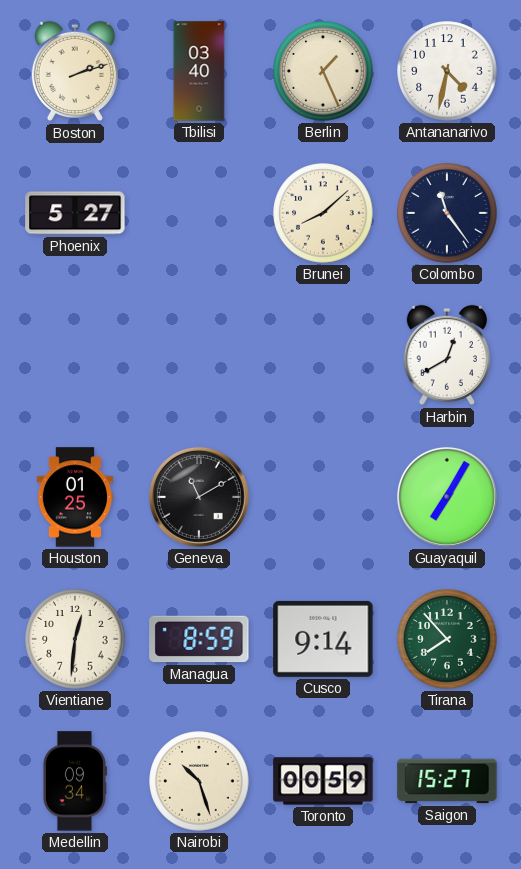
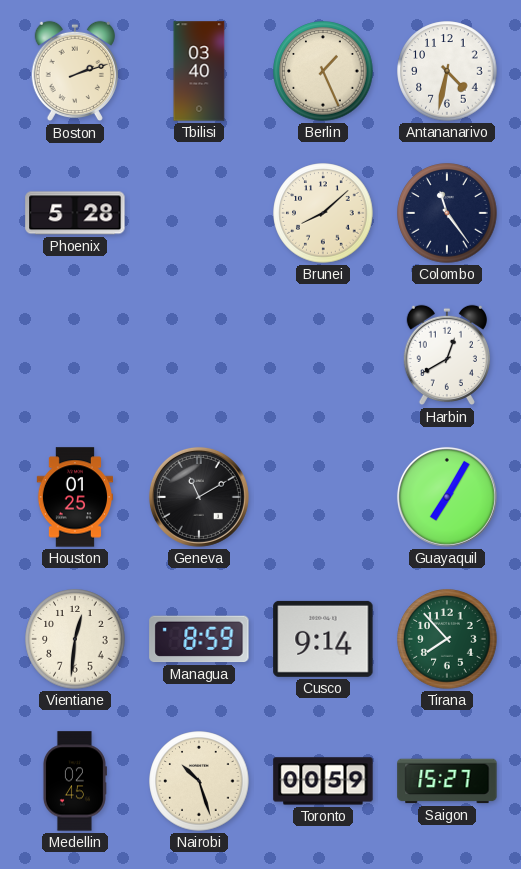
Phoenix: 5:27 -> 5:28
Medellin: 09:34 -> 02:45
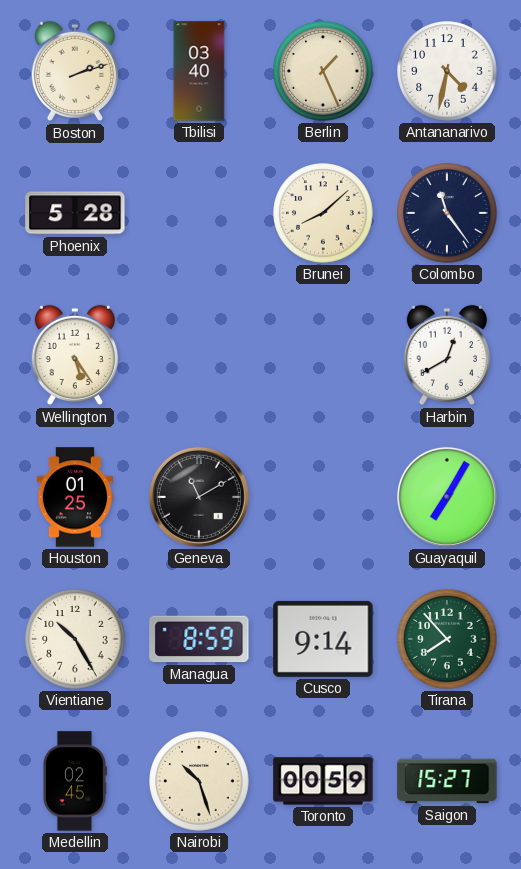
Wellington: none -> 5:24
Vientiane: 12:31 -> 10:25
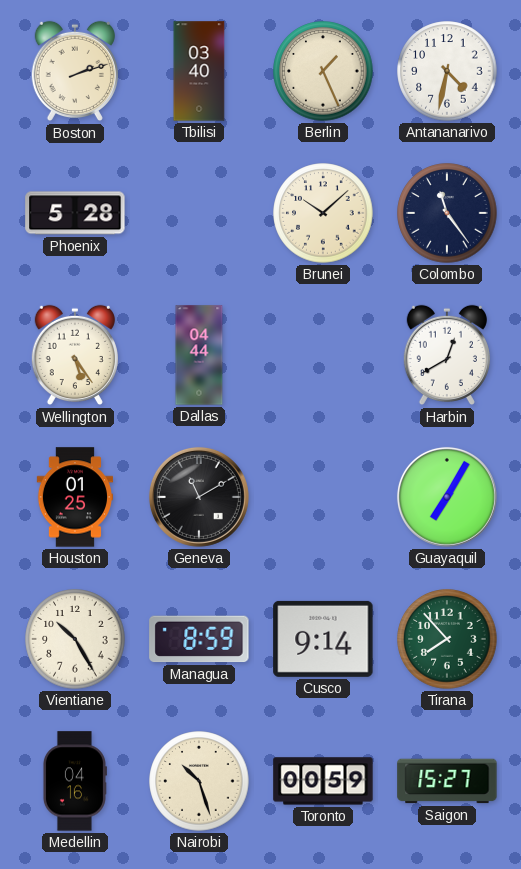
Brunei: 8:08 -> 10:08
Dallas: none -> 04:44
Medellin: 02:45 -> 04:16
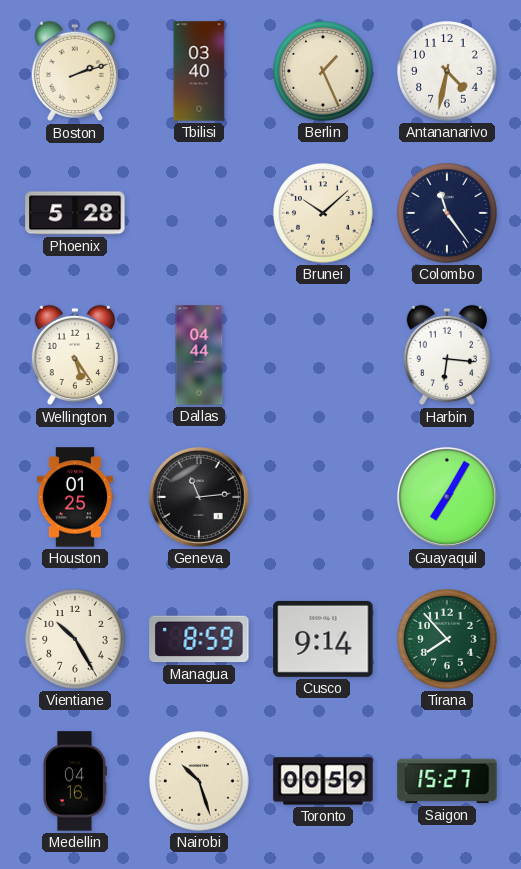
Harbin: 12:40 -> 6:16
Geneva: 11:10 -> 11:14
